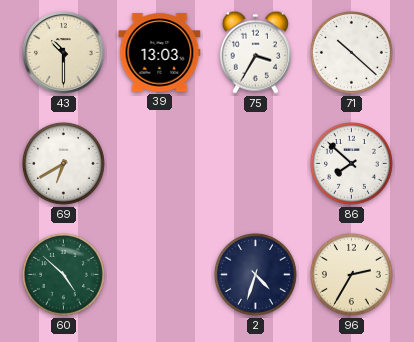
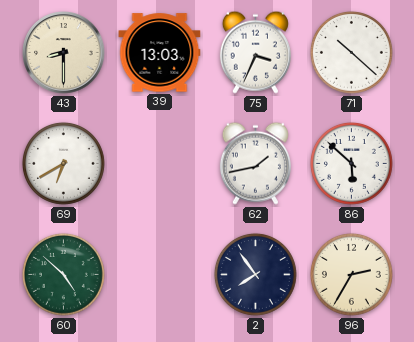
43: 10:30 -> 8:30
75: 3:35 -> 3:34
62: none -> 1:43
86: 7:52 -> 5:52
2: 4:33 -> 7:54
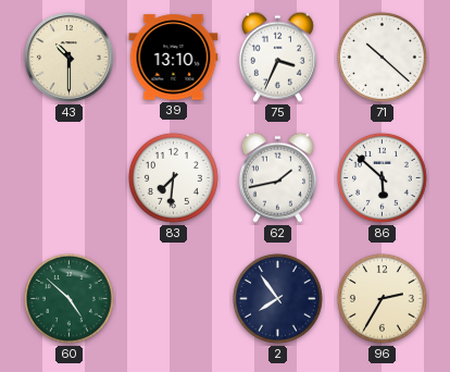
43: 8:30 -> 10:30
39: 13:03 -> 13:10
69: 6:40 -> none
83: none -> 7:31
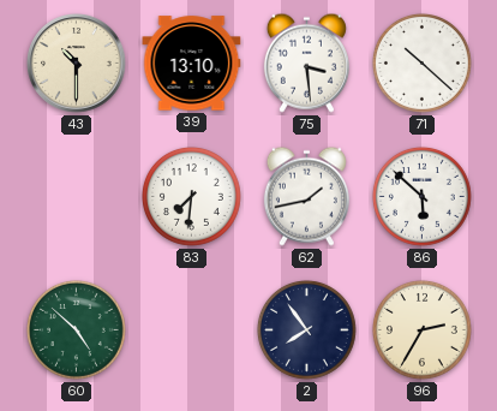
75: 3:34 -> 3:29
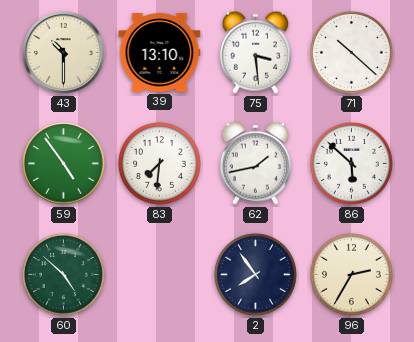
59: none -> 4:54
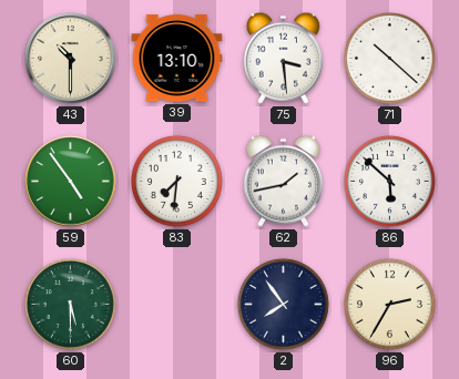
60: 4:52 -> 5:30
